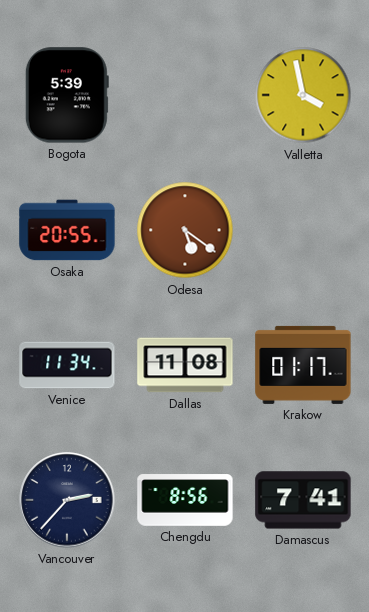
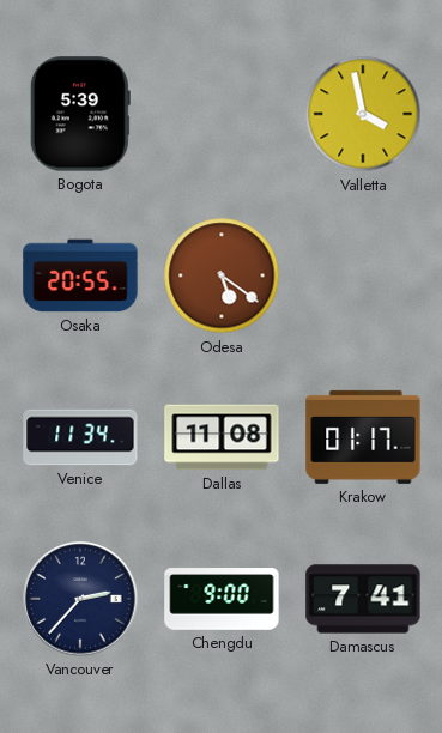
Chengdu: 8:56 -> 9:00
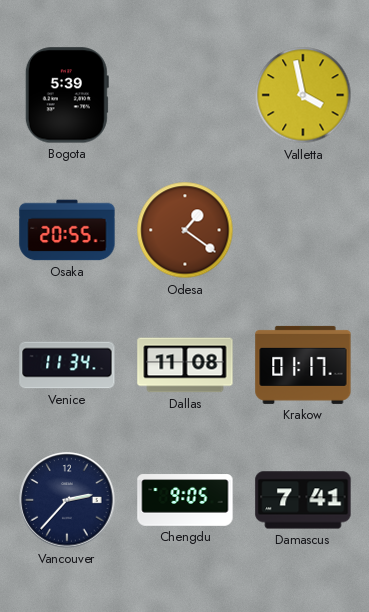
Odesa: 5:21 -> 1:21
Chengdu: 9:00 -> 9:05
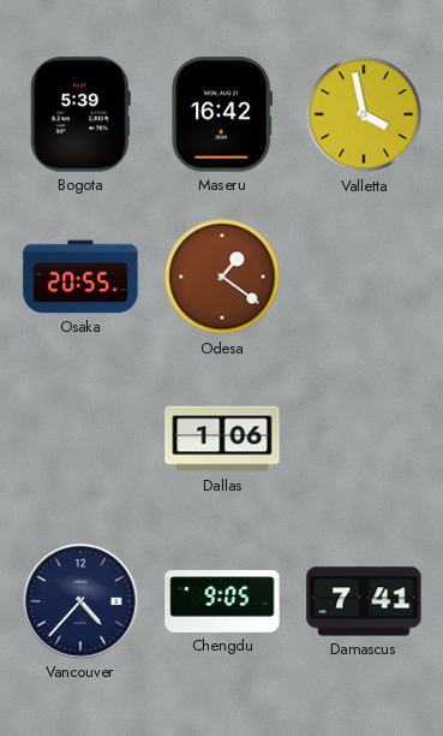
Maseru: none -> 16:42
Venice: 11:34 -> none
Dallas: 11:08 -> 1:06
Krakow: 01:17 -> none
Vancouver: 2:37 -> 4:37
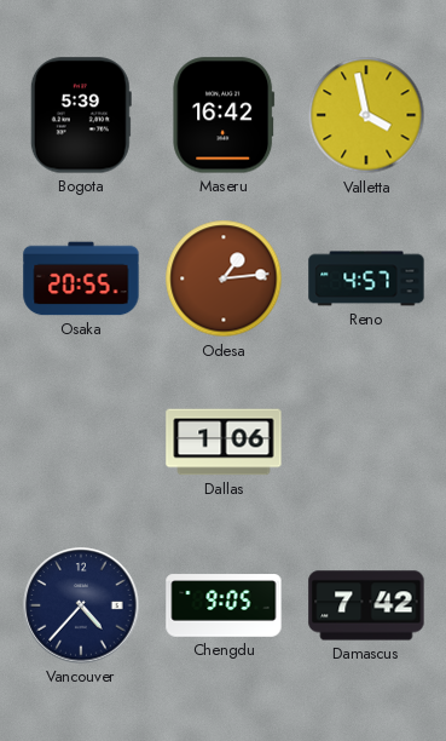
Odesa: 1:21 -> 1:14
Reno: none -> 4:57
Damascus: 7:41 -> 7:42
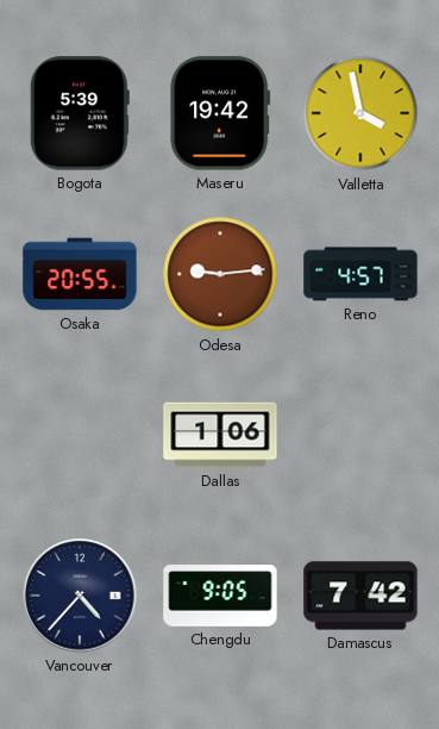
Maseru: 16:42 -> 19:42
Odesa: 1:14 -> 9:14
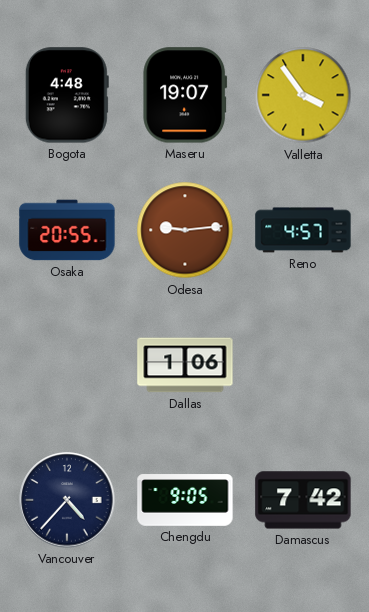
Bogota: 5:39 -> 4:48
Maseru: 19:42 -> 19:07
Valletta: 3:58 -> 3:54
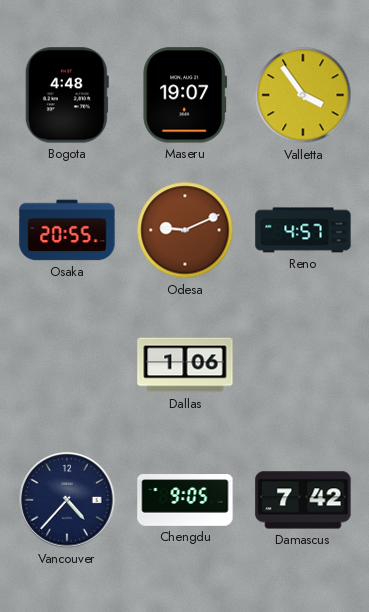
Odesa: 9:14 -> 9:11
